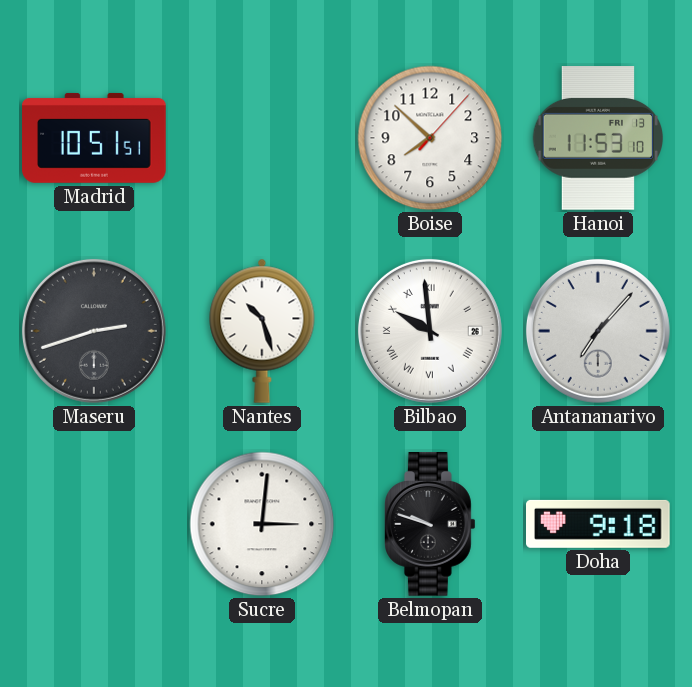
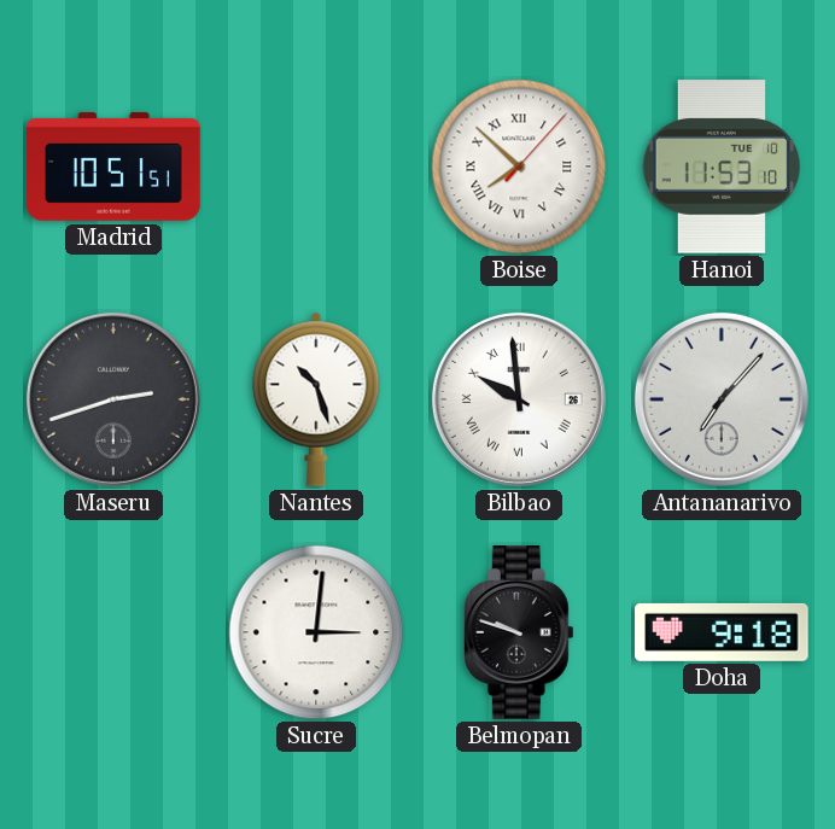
Boise numerals: Arabic -> Roman
Hanoi date: FRI 13 -> TUE 10
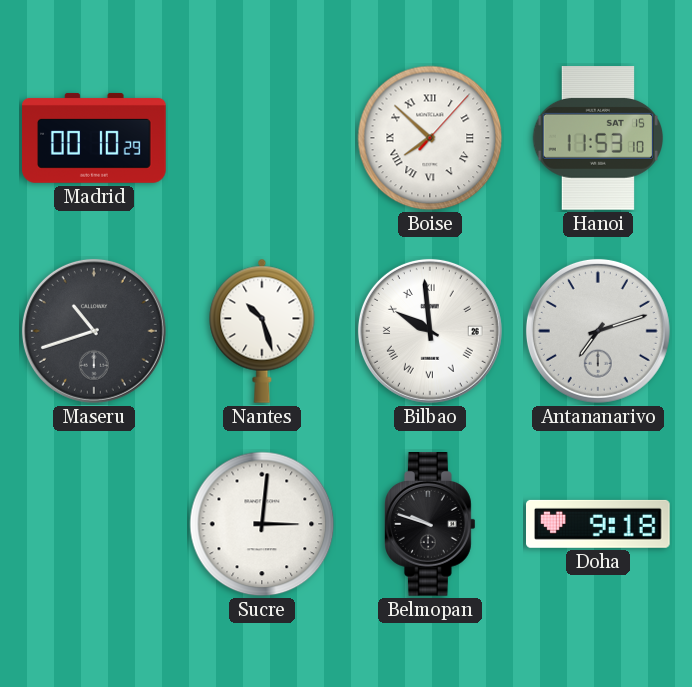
Madrid: 10:51 -> 00:10
Hanoi date: TUE 10 -> SAT 15
Maseru: 2:42 -> 10:42
Antananarivo: 7:07 -> 7:12
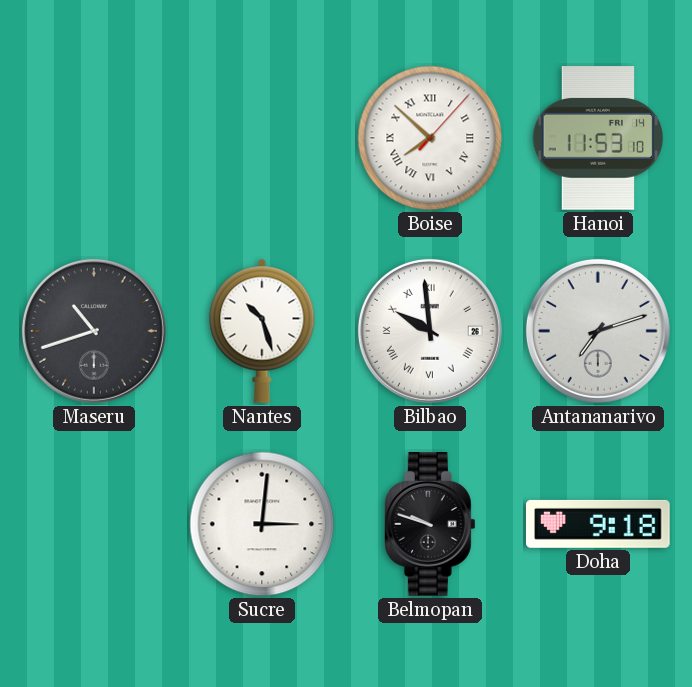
Madrid: 00:10 -> none
Hanoi date: SAT 15 -> FRI 14
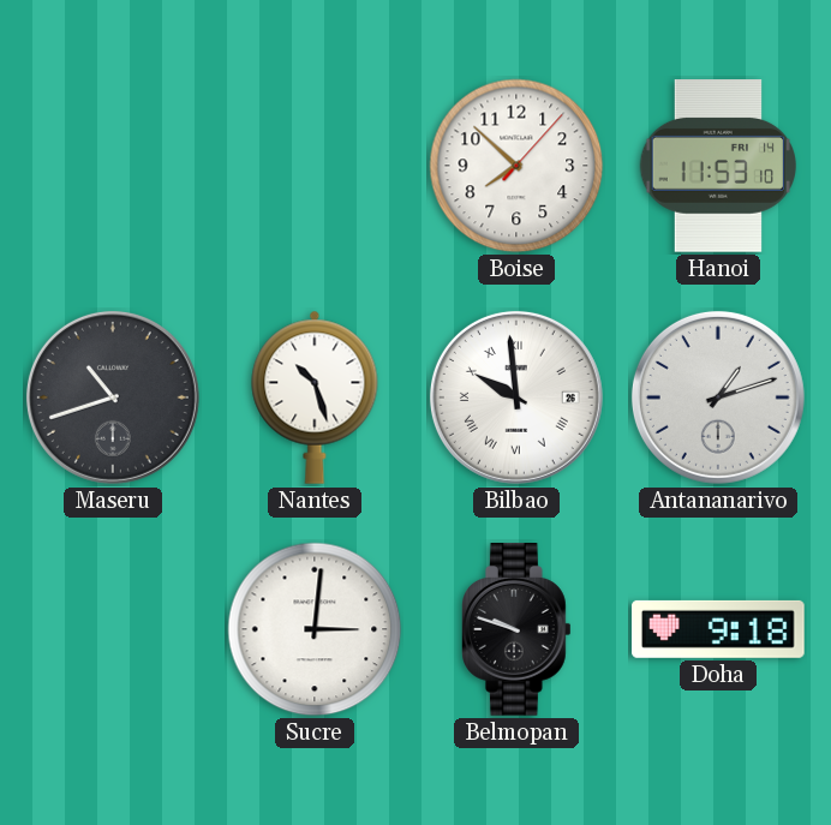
Boise numerals: Roman -> Arabic
Antananarivo: 7:12 -> 1:12
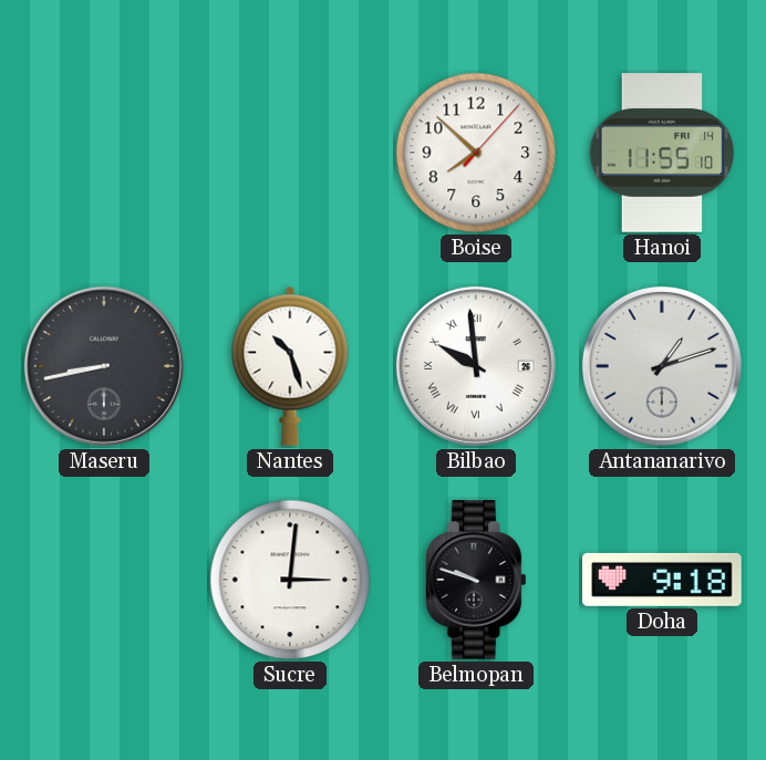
Hanoi: 11:53 -> 11:55
Maseru: 10:42 -> 8:43
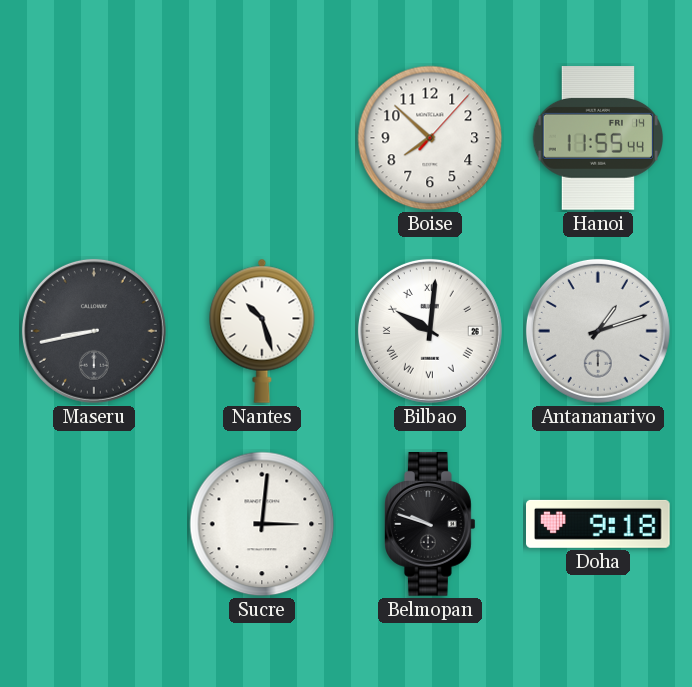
Hanoi: 11:55:10 -> 11:55:44
Bilbao: 9:59 -> 10:01
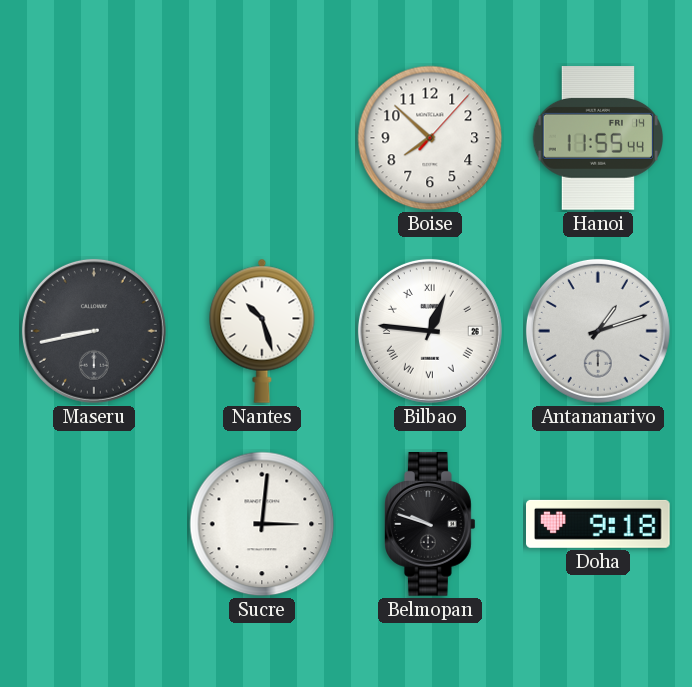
Bilbao: 10:01 -> 12:46
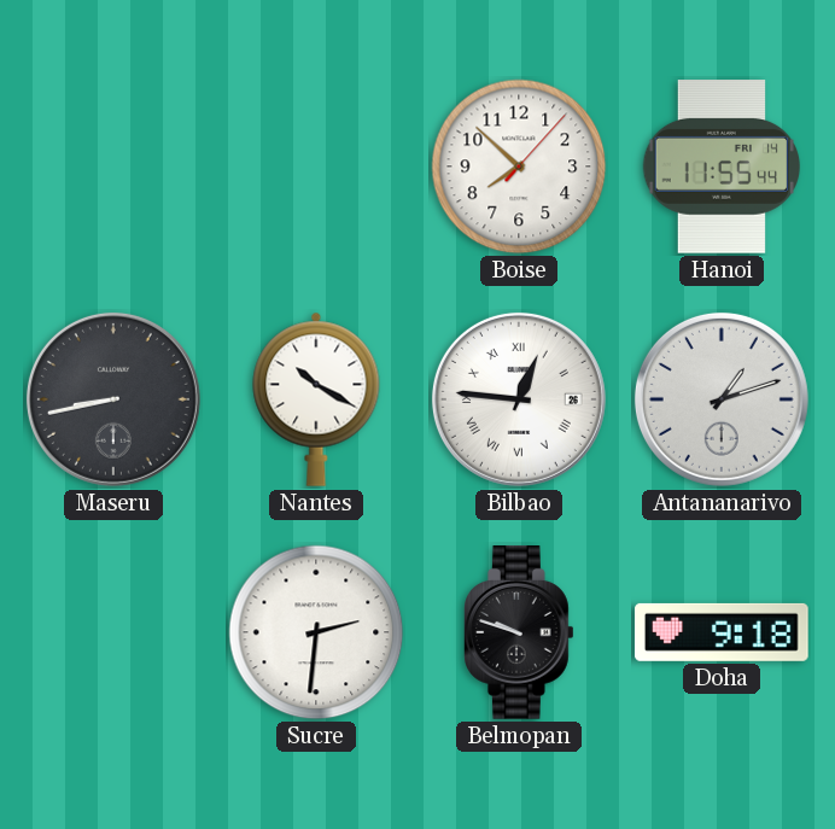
Nantes: 10:27 -> 10:20
Sucre: 3:01 -> 2:31
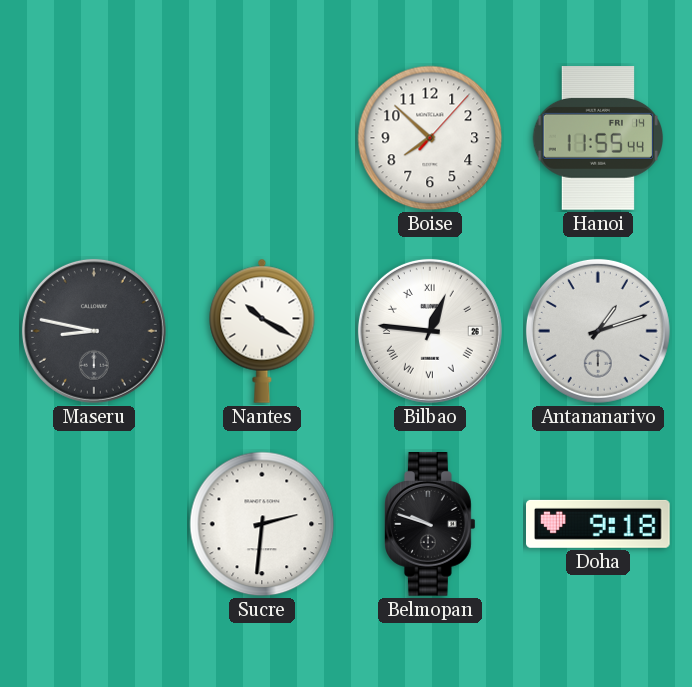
Maseru: 8:43 -> 8:47
